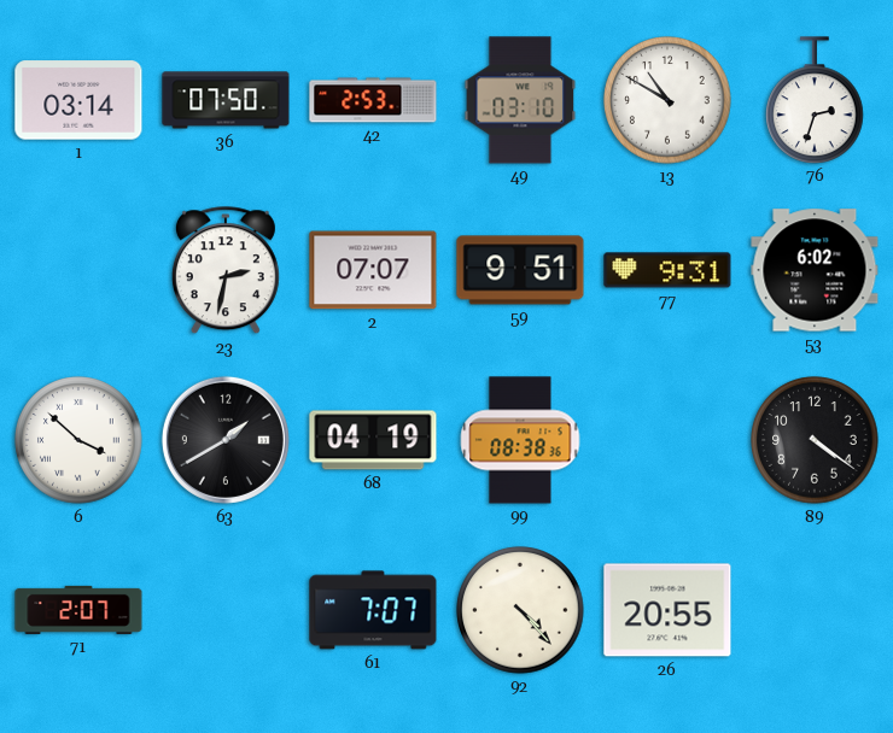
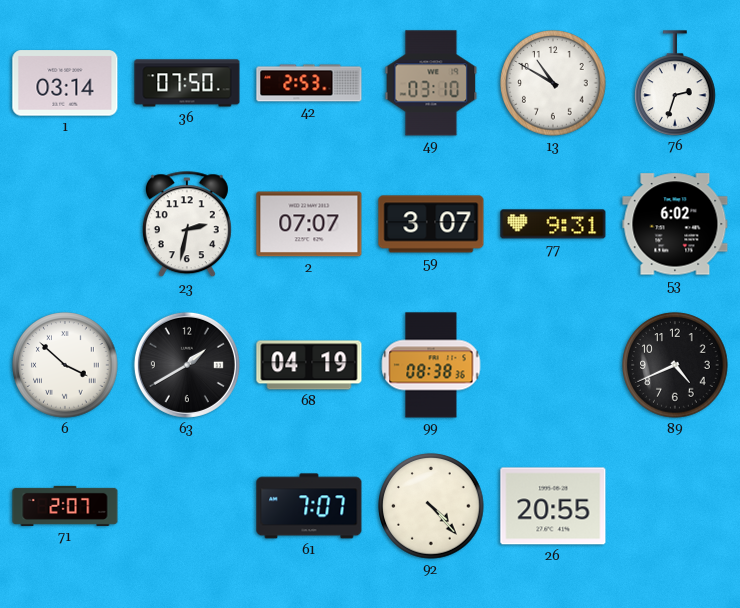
59: 9:51 -> 3:07
89: 4:21 -> 4:41
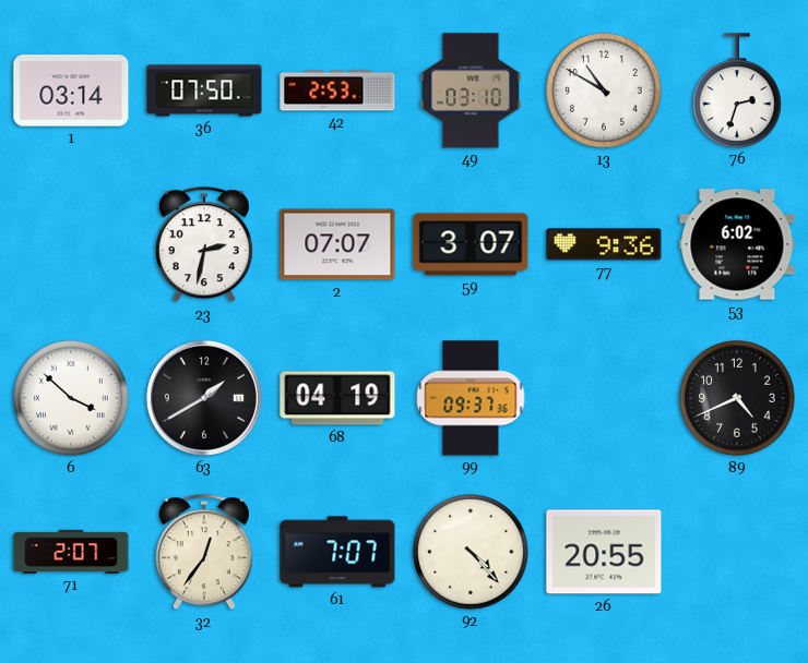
77: 9:31 -> 9:36
99: 08:38 -> 09:37
32: none -> 12:36
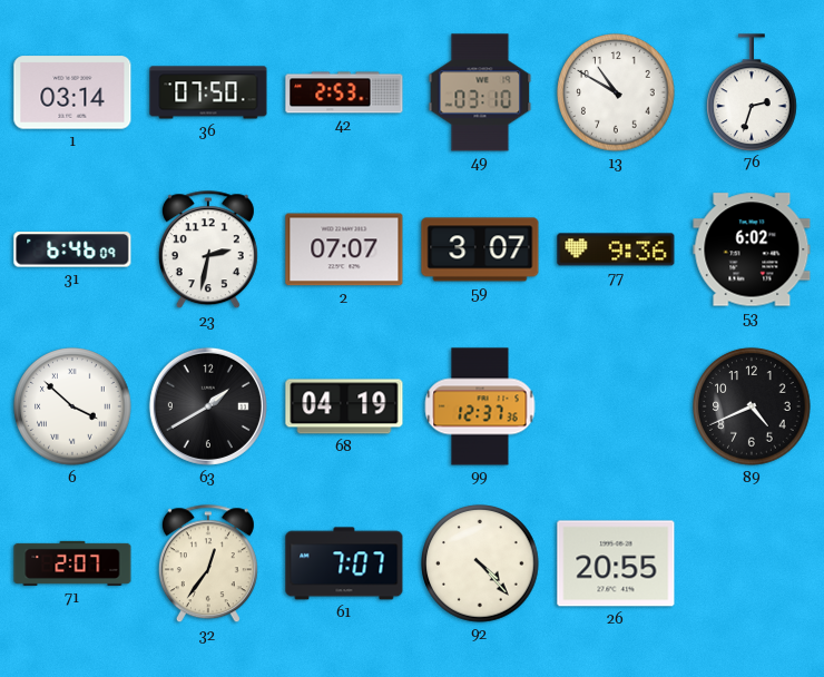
31: none -> 6:46
99: 09:37 -> 12:37
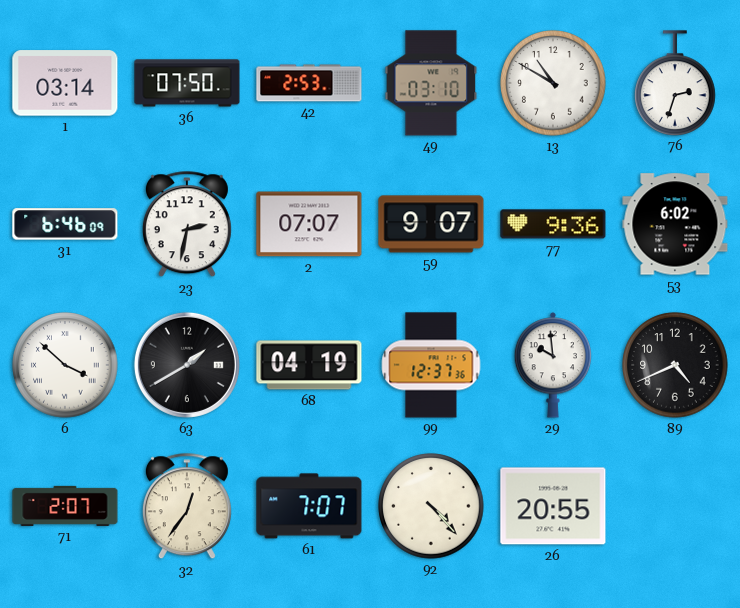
59: 3:07 -> 9:07
29: none -> 9:59
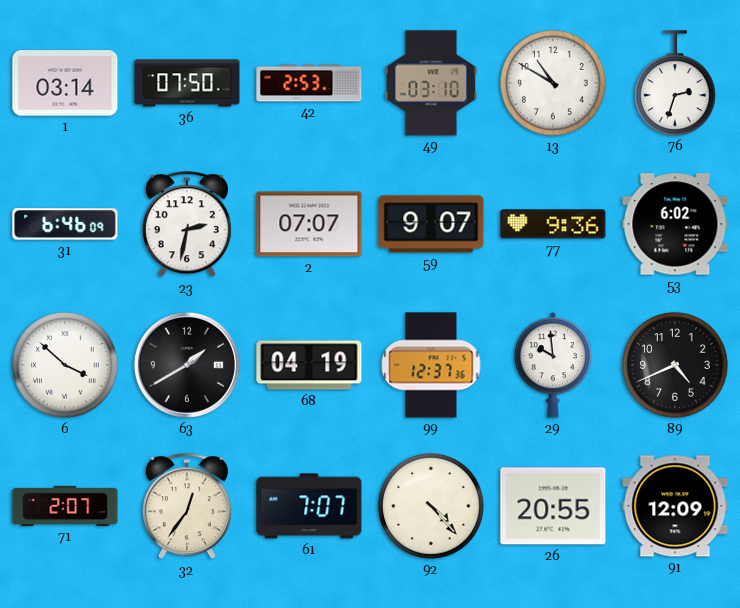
91: none -> 12:09
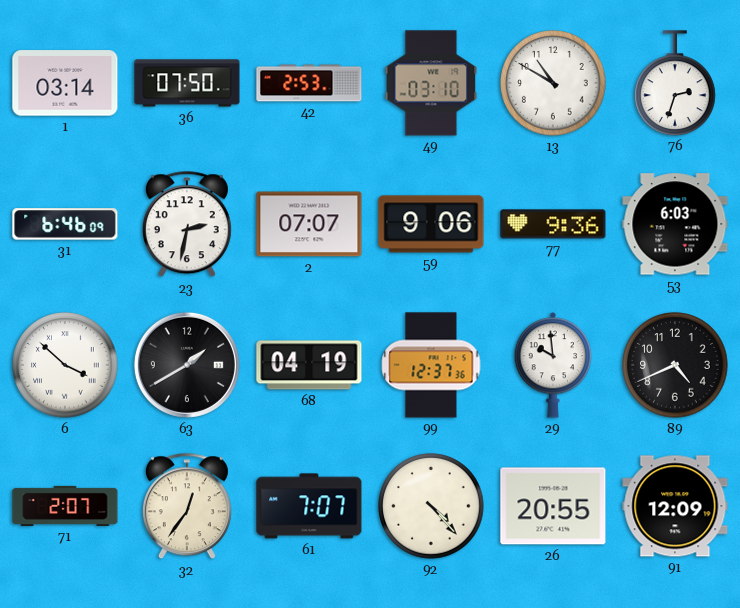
59: 9:07 -> 9:06
53: 6:02 -> 6:03
